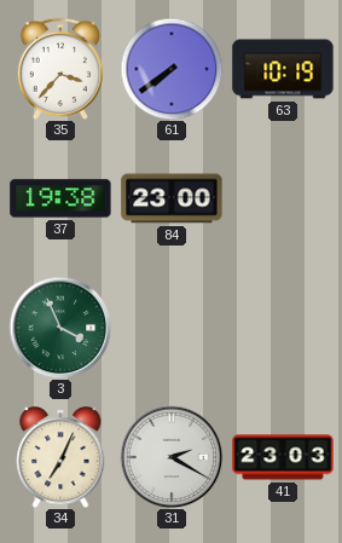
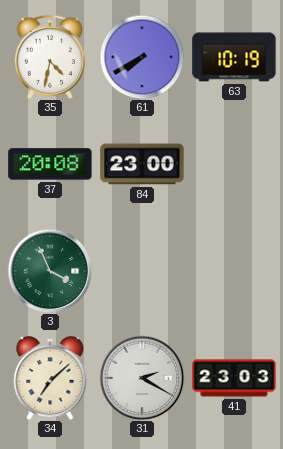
35: 3:37 -> 4:32
61: 7:39 -> 7:40
37: 19:38 -> 20:08
34: 7:04 -> 7:08
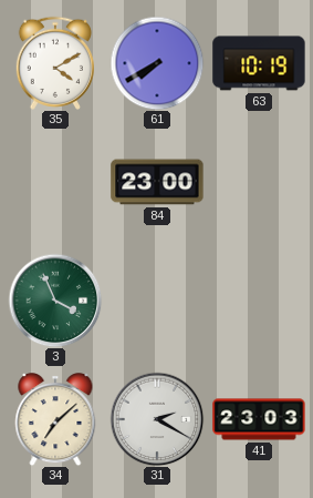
35: 4:32 -> 4:10
37: 20:08 -> none
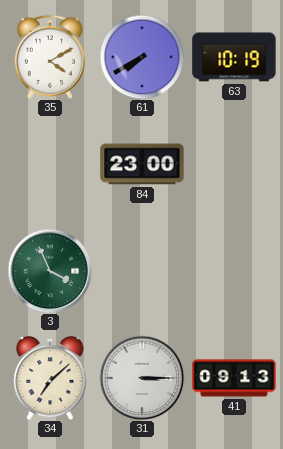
31: 2:20 -> 3:15
41: 23:03 -> 09:13
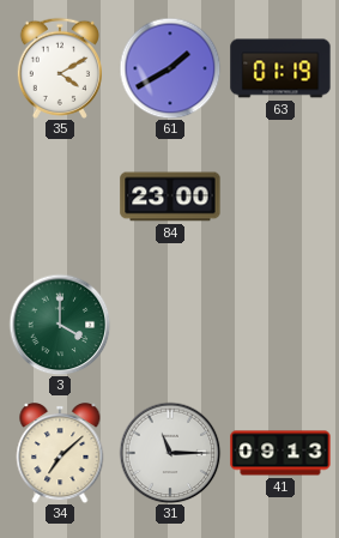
61: 7:40 -> 1:40
63: 10:19 -> 01:19
3: 3:56 -> 4:00
31: 3:15 -> 11:15
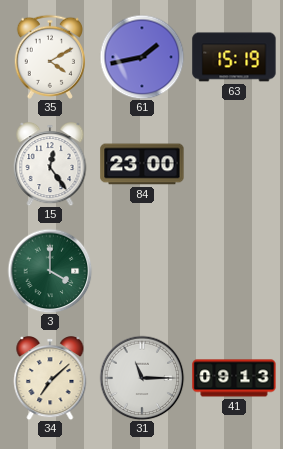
61: 1:40 -> 1:43
63: 01:19 -> 15:19
15: none -> 12:24
